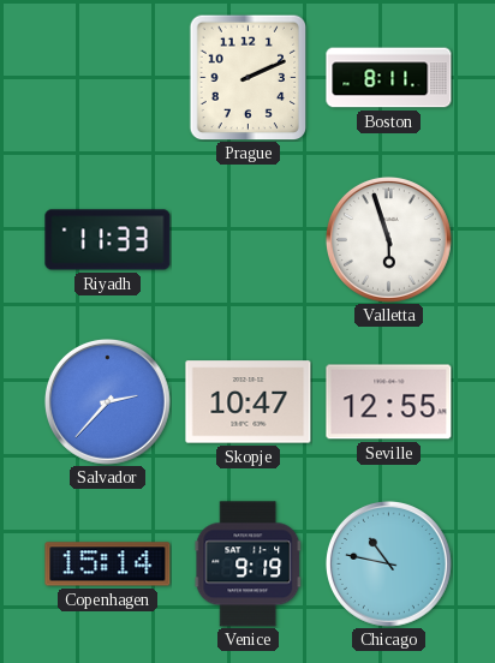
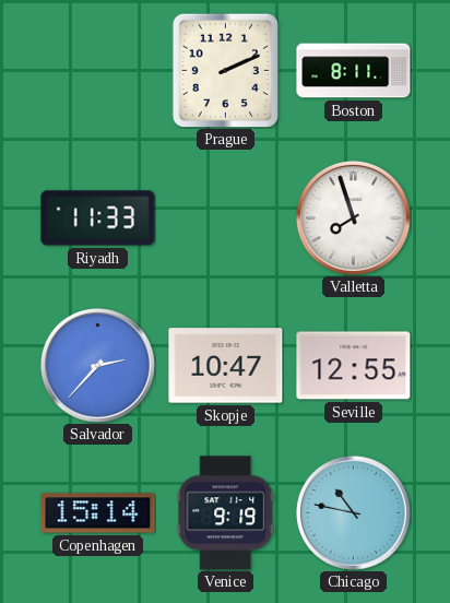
Valletta: 5:57 -> 7:57
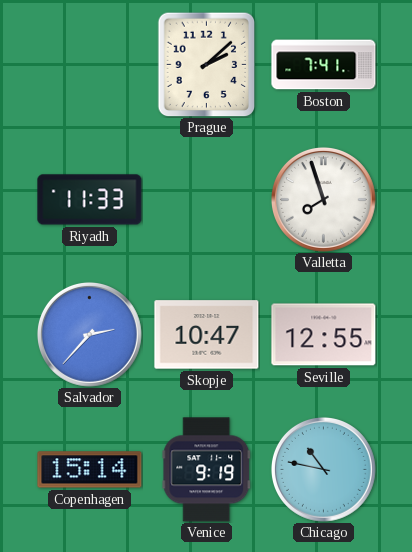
Prague: 2:11 -> 2:08
Boston: 8:11 -> 7:41
